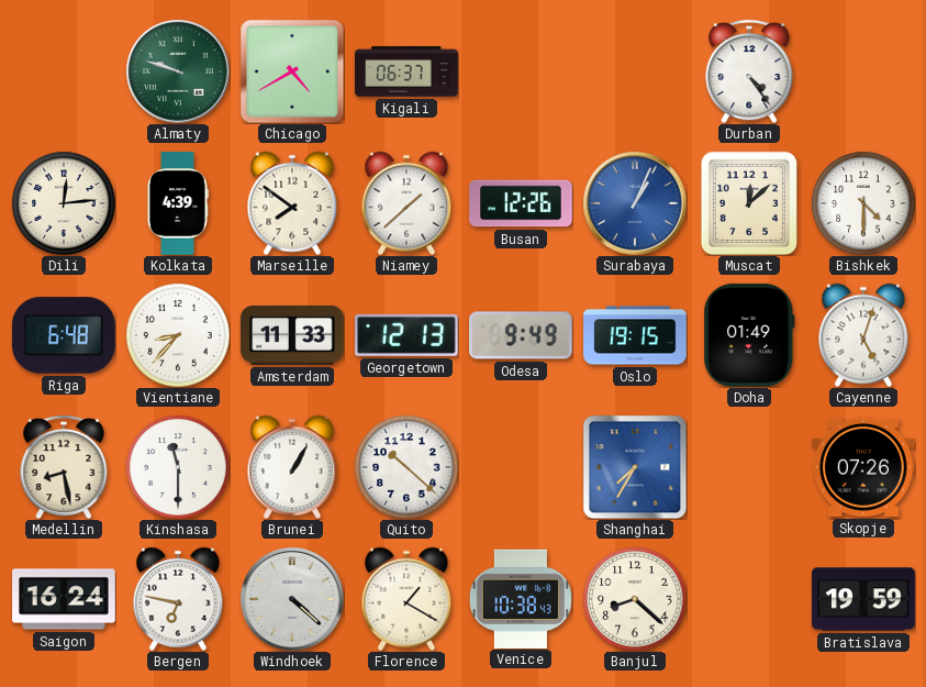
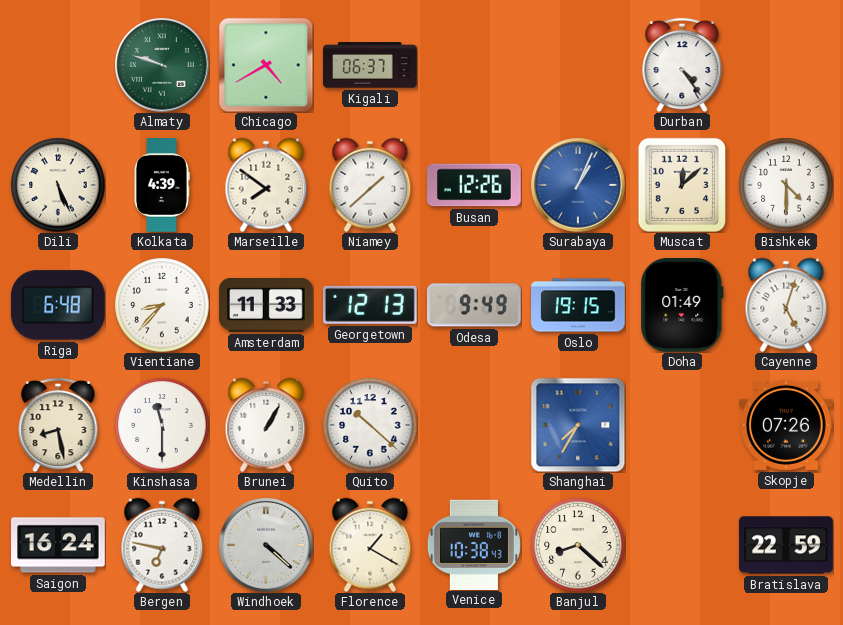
Dili: 12:14 -> 5:26
Bratislava: 19:59 -> 22:59
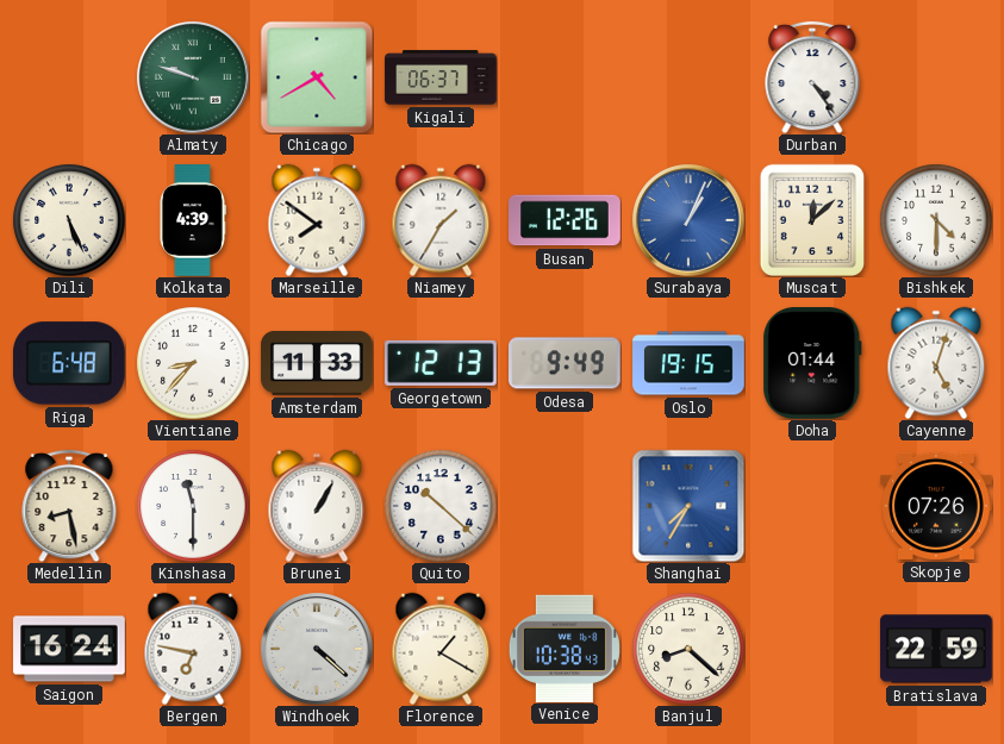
Niamey: 1:38 -> 1:35
Doha: 01:49 -> 01:44
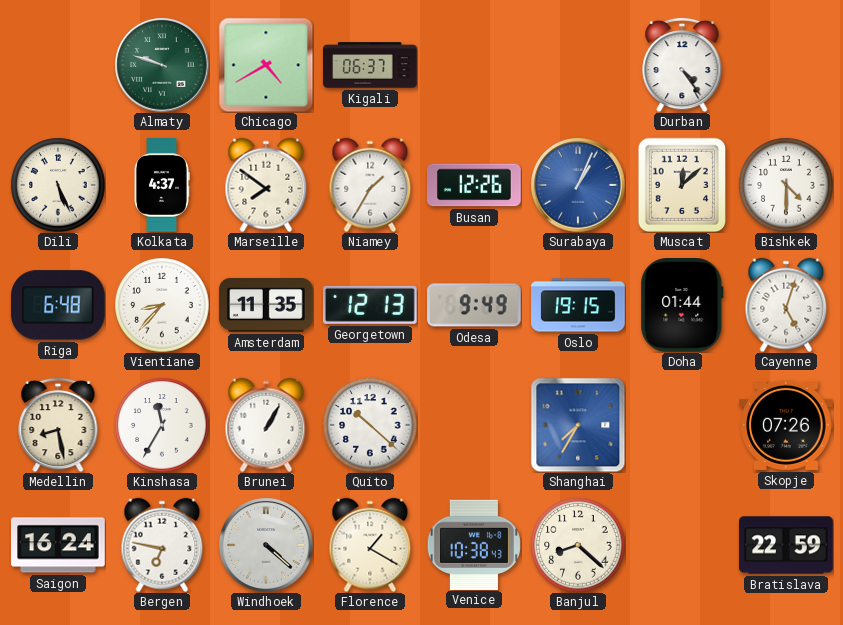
Kolkata: 4:39 -> 4:37
Amsterdam: 11:33 -> 11:35
Kinshasa: 11:30 -> 11:35
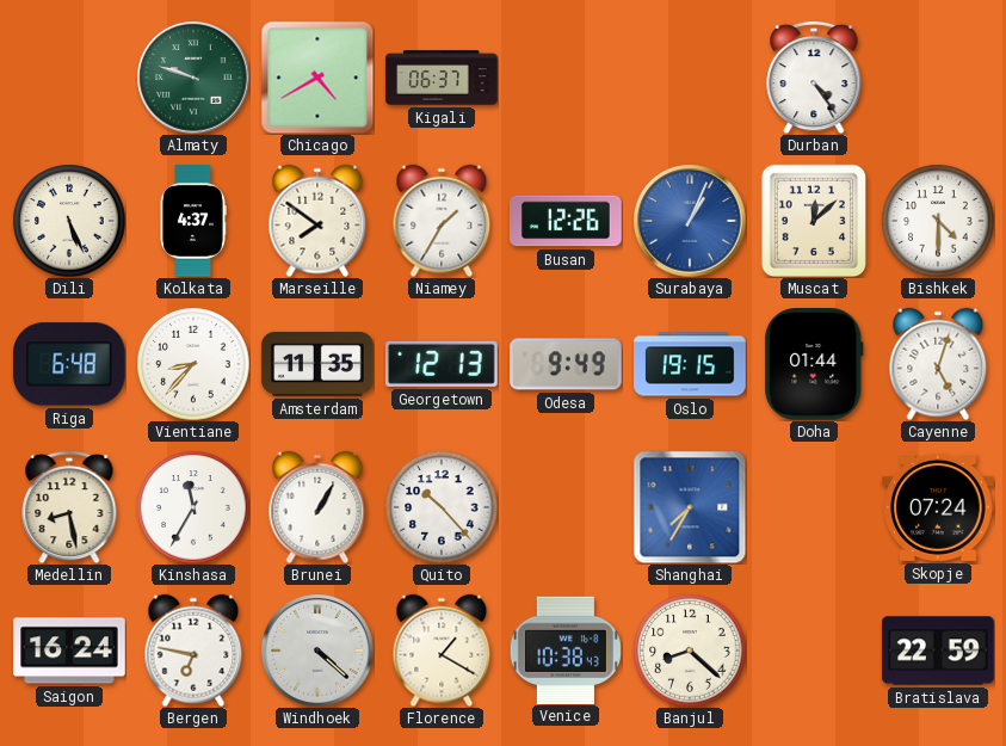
Quito: 10:22 -> 10:23
Skopje: 07:26 -> 07:24
